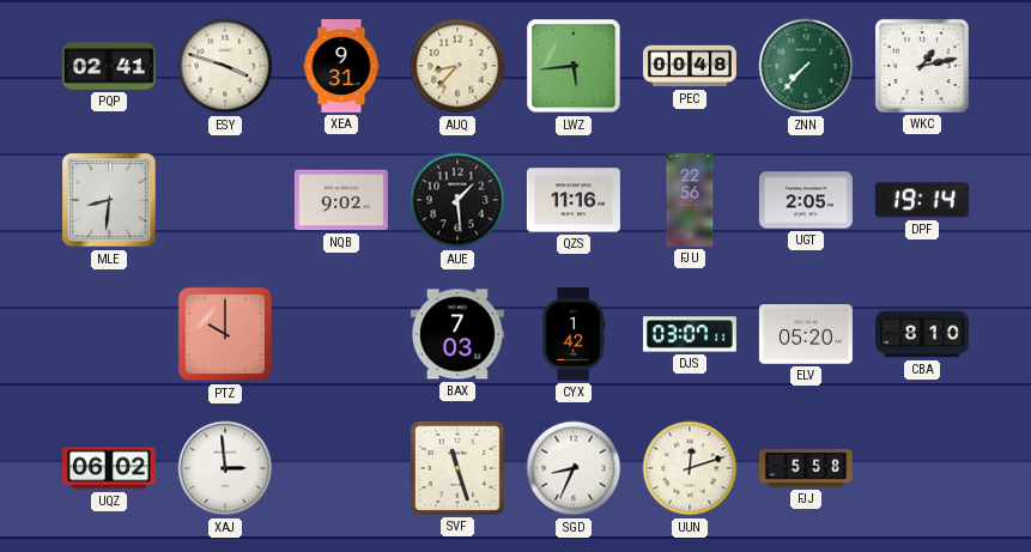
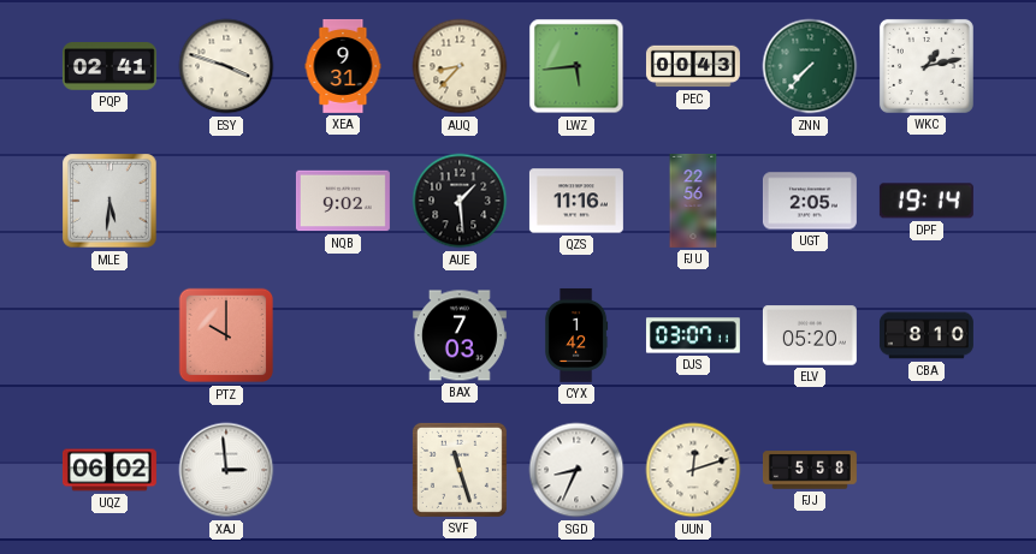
PEC: 00:48 -> 00:43
MLE: 8:31 -> 5:31
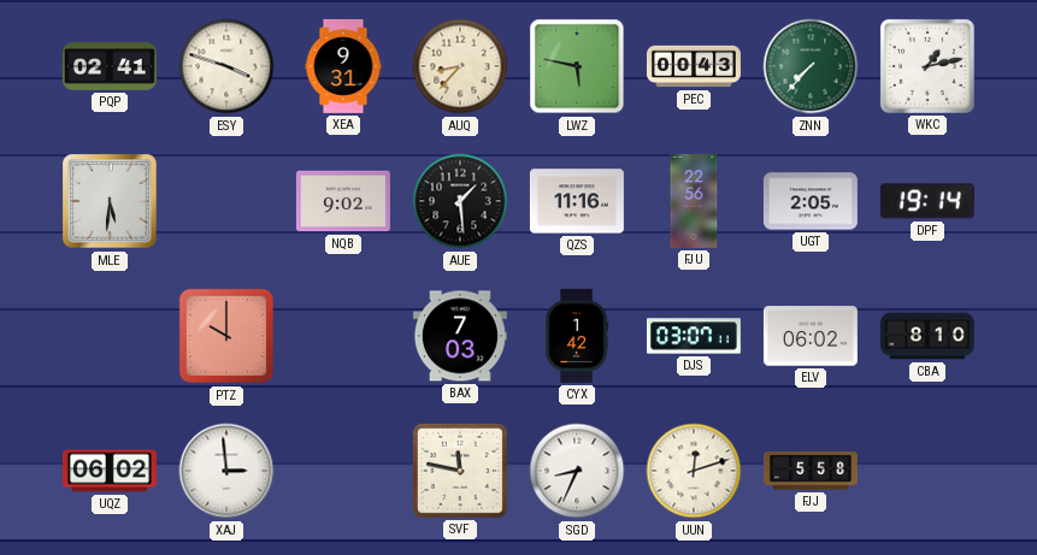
LWZ: 5:44 -> 5:47
ELV: 05:20 -> 06:02
SVF: 11:27 -> 11:47
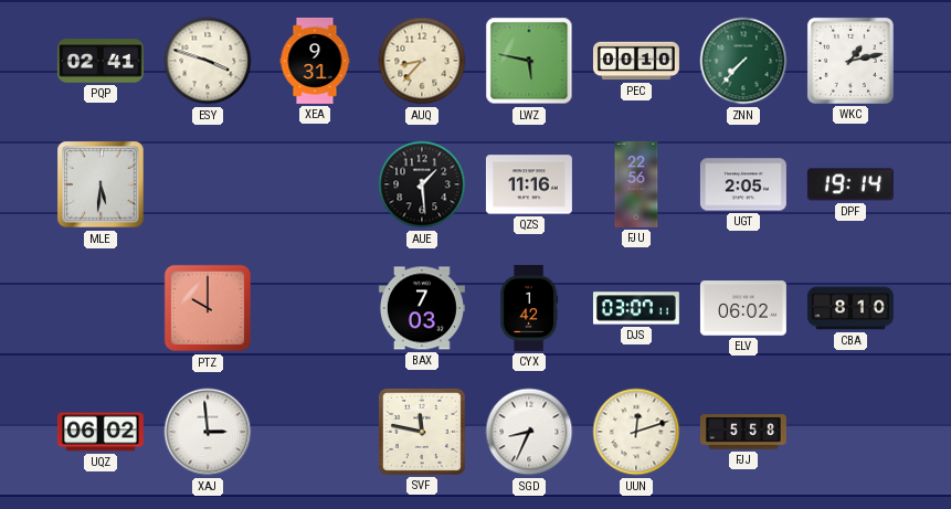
PEC: 00:43 -> 00:10
NQB: 9:02 -> none
